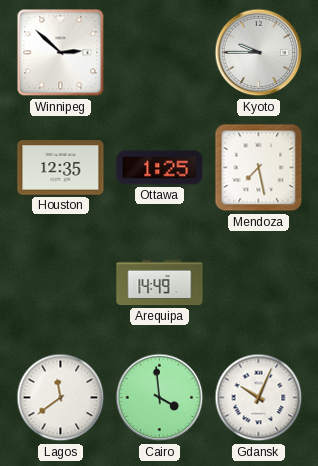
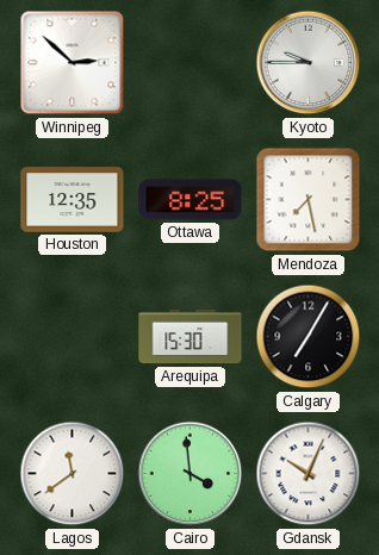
Ottawa: 1:25 -> 8:25
Arequipa: 14:49 -> 15:30
Calgary: none -> 7:05
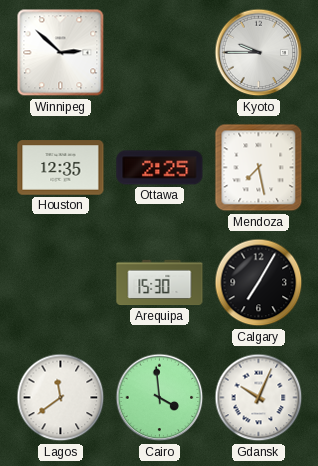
Ottawa: 8:25 -> 2:25
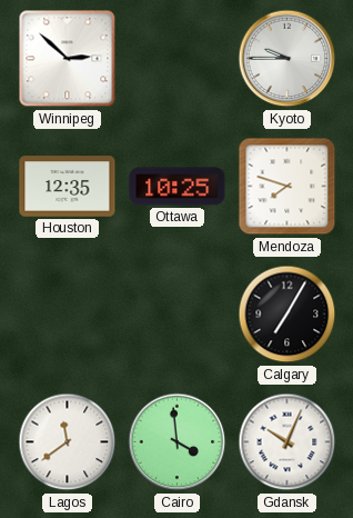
Ottawa: 2:25 -> 10:25
Mendoza: 7:28 -> 7:48
Arequipa: 15:30 -> none
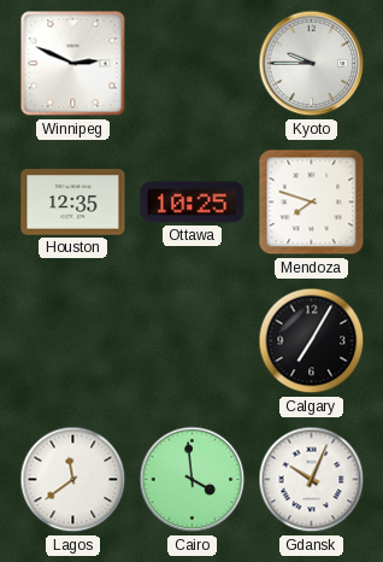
Winnipeg: 2:52 -> 2:49
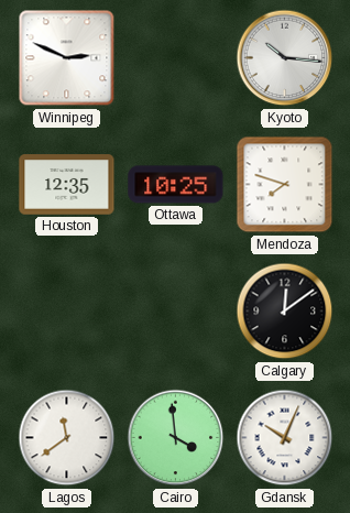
Kyoto: 9:45 -> 10:16
Calgary: 7:05 -> 12:09
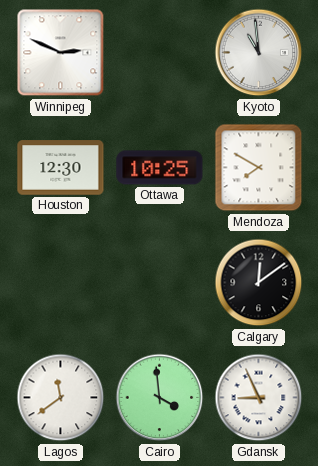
Kyoto: 10:16 -> 10:59
Houston: 12:35 -> 12:30
Mendoza: 7:48 -> 7:50
Gdansk: 10:04 -> 8:56
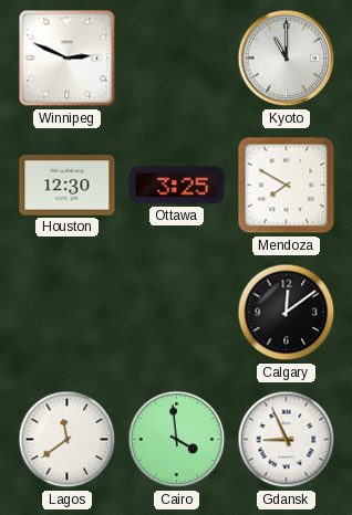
Kyoto: 10:59 -> 11:00
Ottawa: 10:25 -> 3:25
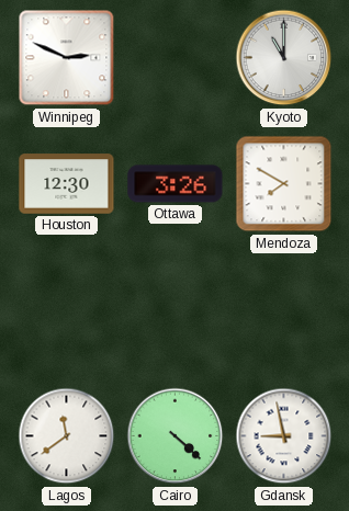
Ottawa: 3:25 -> 3:26
Calgary: 12:09 -> none
Cairo: 3:59 -> 4:22
Gdansk: 8:56 -> 8:58
